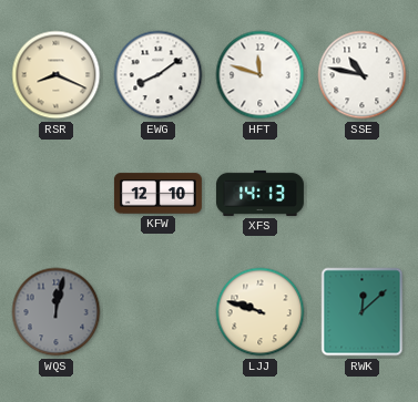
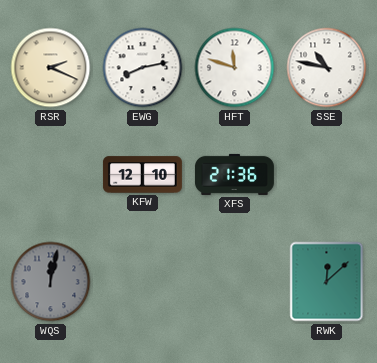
RSR: 8:19 -> 2:19
EWG: 8:09 -> 8:13
XFS: 14:13 -> 21:36
LJJ: 9:48 -> none
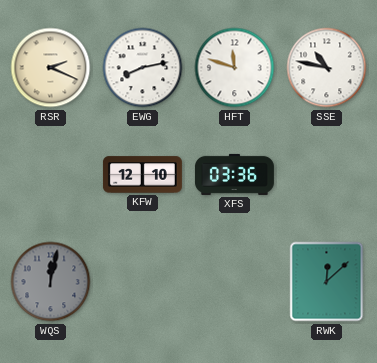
XFS: 21:36 -> 03:36
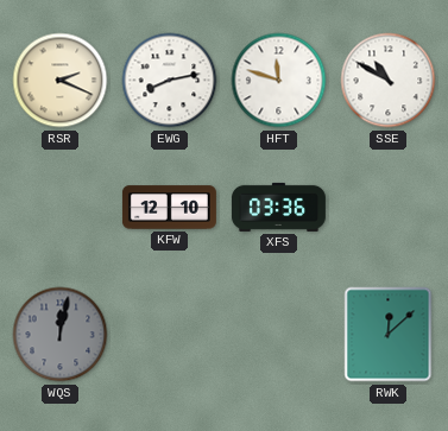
SSE: 10:47 -> 10:50
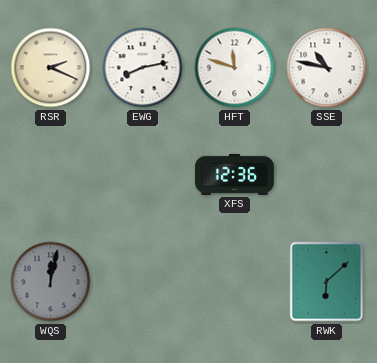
SSE: 10:50 -> 10:47
KFW: 12:10 -> none
XFS: 03:36 -> 12:36
RWK: 12:08 -> 6:08
